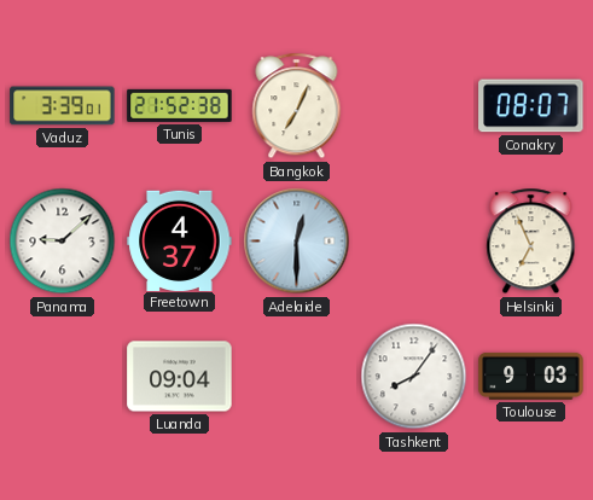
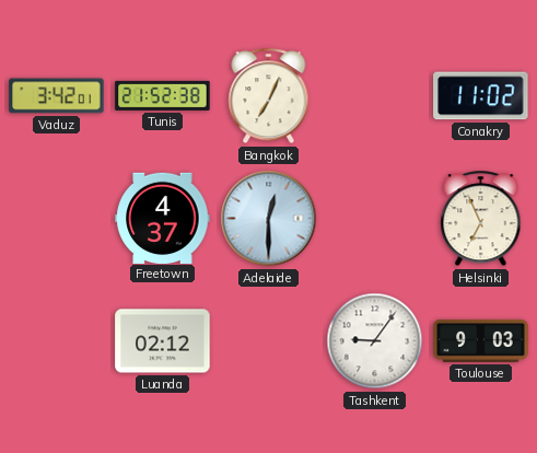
Vaduz: 3:39 -> 3:42
Conakry: 08:07 -> 11:02
Panama: 9:08 -> none
Luanda: 09:04 -> 02:12
Tashkent: 8:06 -> 9:06
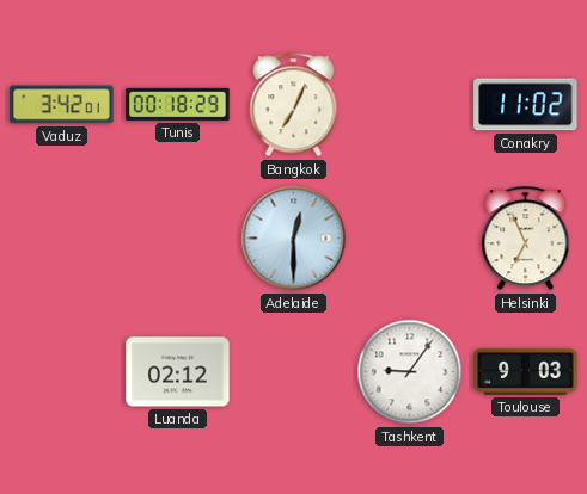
Tunis: 21:52 -> 00:18
Freetown: 4:37 -> none
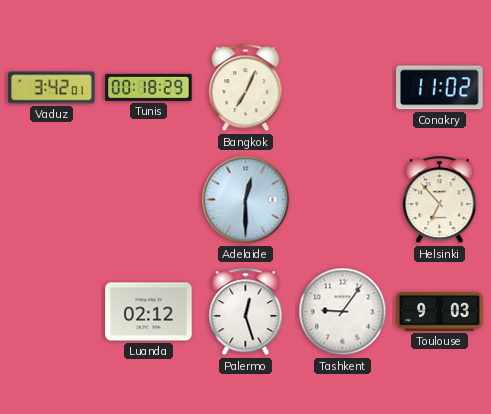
Helsinki: 6:56 -> 6:53
Palermo: none -> 12:27
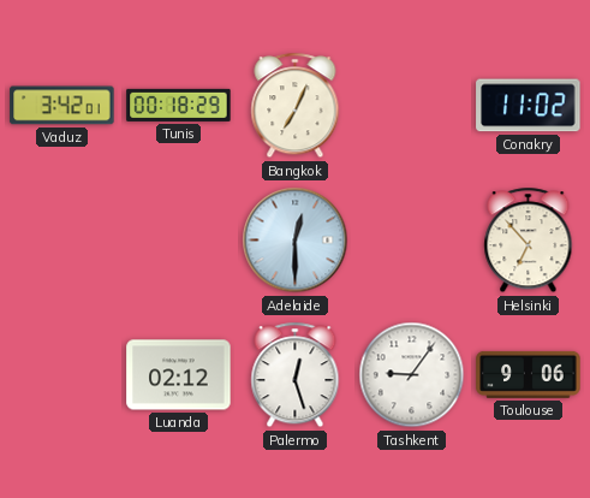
Toulouse: 9:03 -> 9:06
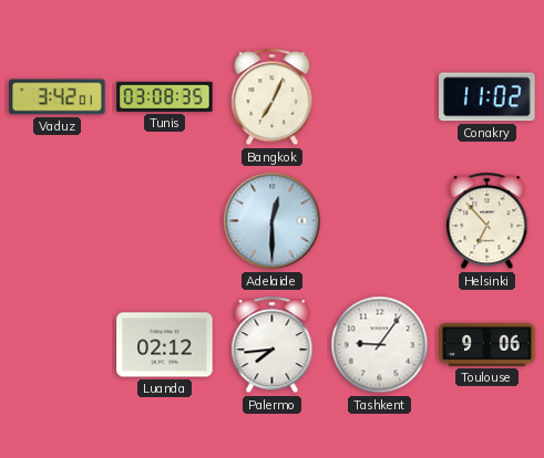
Tunis: 00:18 -> 03:08
Palermo: 12:27 -> 7:44
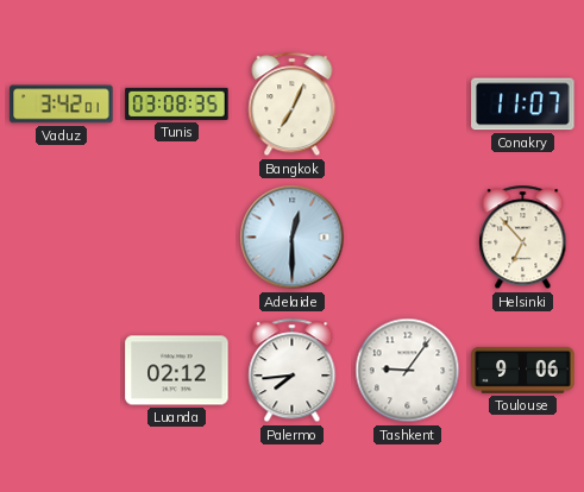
Conakry: 11:02 -> 11:07
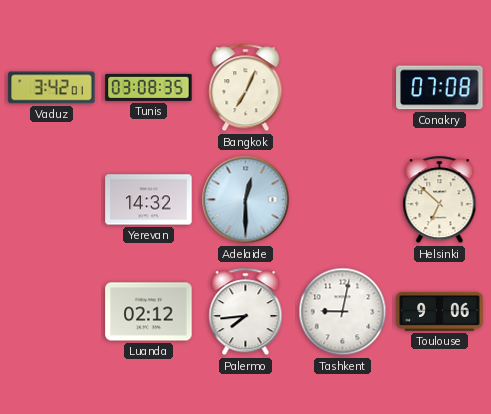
Conakry: 11:07 -> 07:08
Yerevan: none -> 14:32
Helsinki: 6:53 -> 6:52
Tashkent: 9:06 -> 9:02
